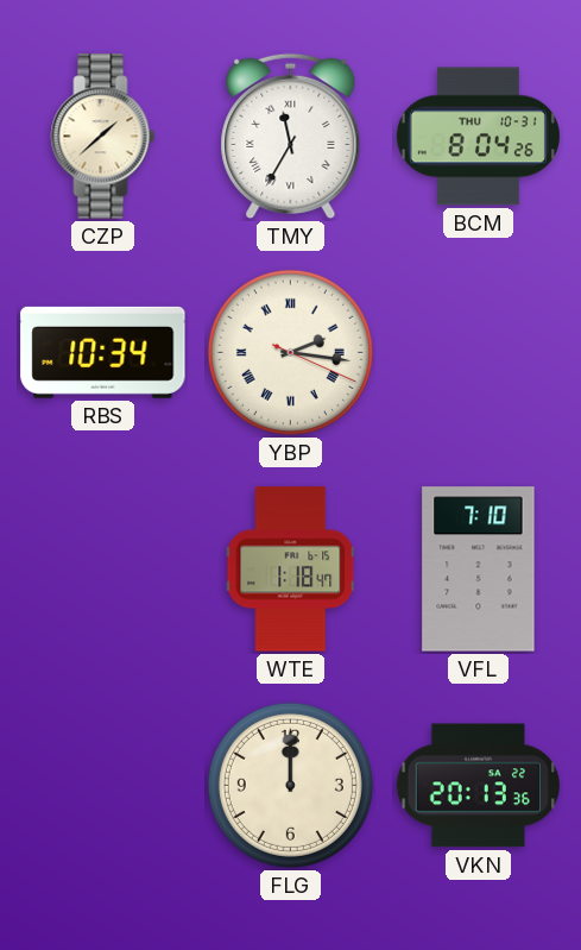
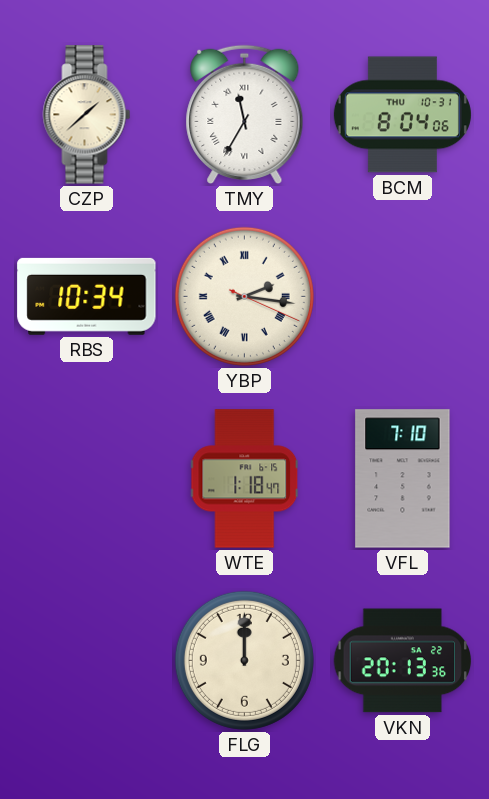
BCM: 8:04:26 -> 8:04:06
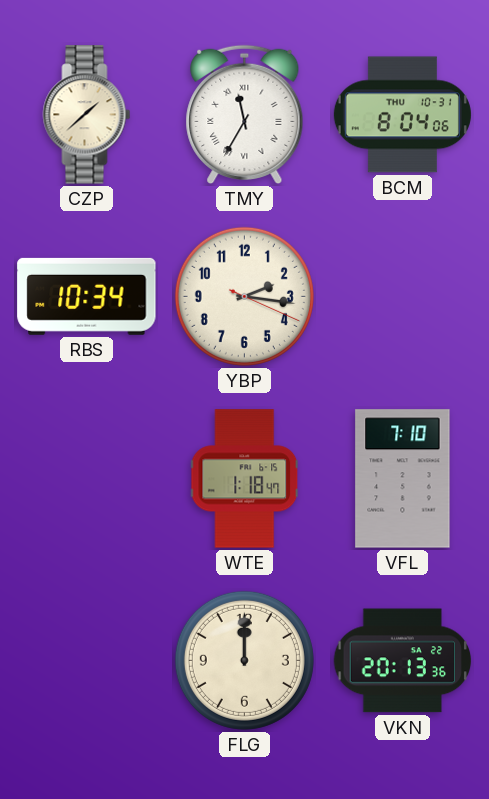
YBP numerals: Roman -> Arabic
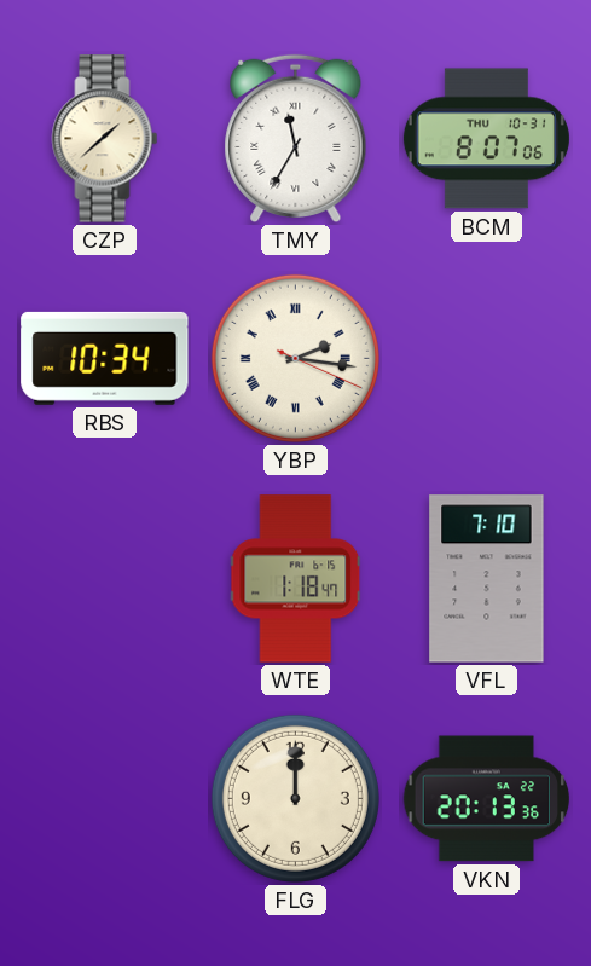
BCM: 8:04 -> 8:07
YBP numerals: Arabic -> Roman
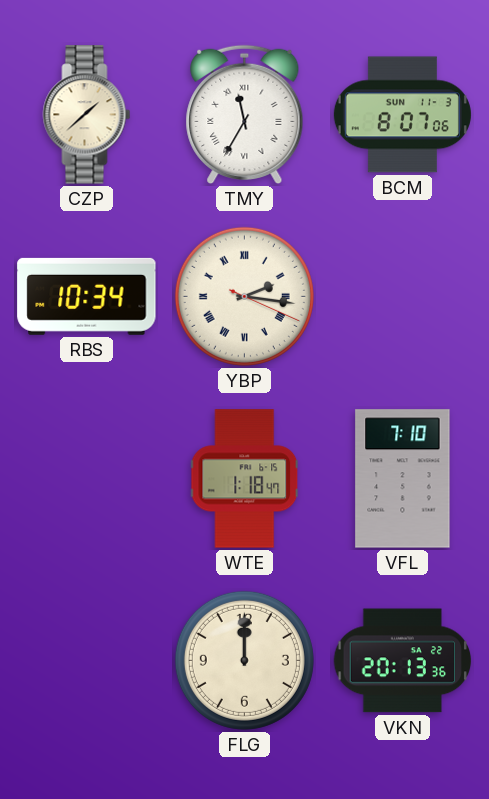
BCM date: THU 10-31 -> SUN 11-3
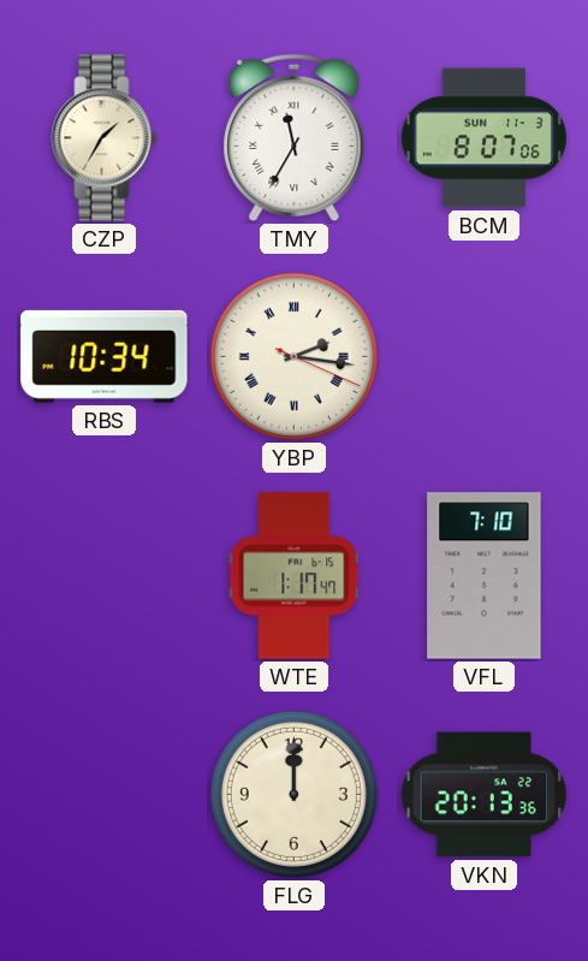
CZP: 1:38 -> 1:35
WTE: 1:18 -> 1:17
